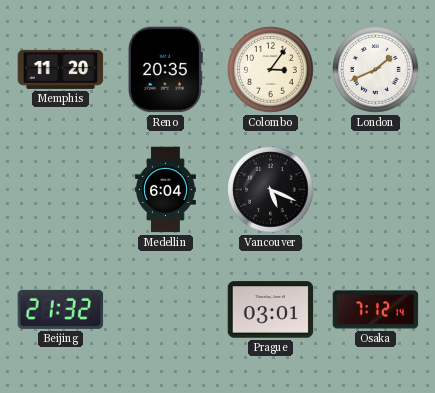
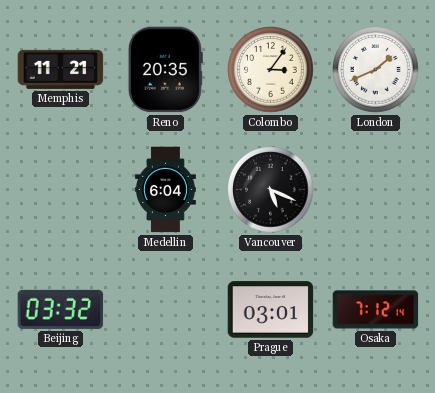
Memphis: 11:20 -> 11:21
Beijing: 21:32 -> 03:32
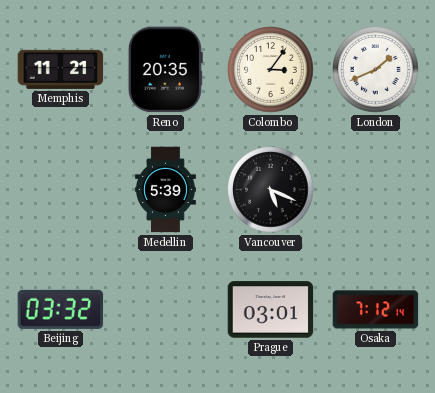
Medellin: 6:04 -> 5:39
